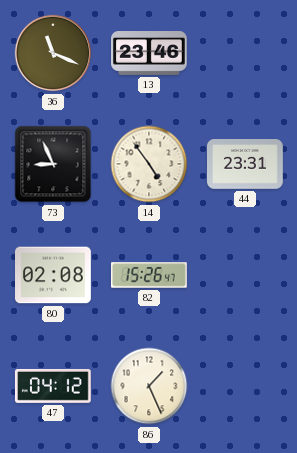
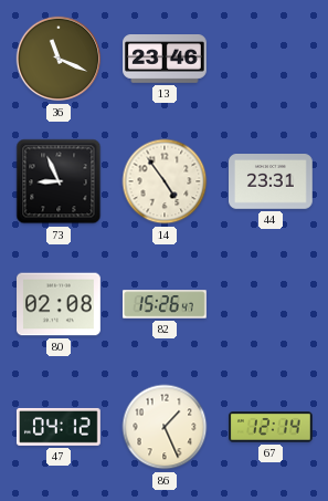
67: none -> 12:14
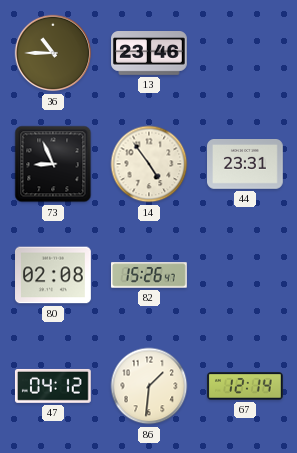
36: 11:19 -> 10:45
86: 1:26 -> 1:31
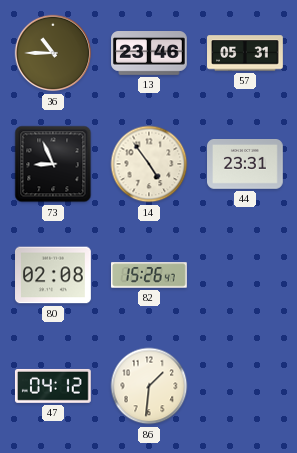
57: none -> 05:31
67: 12:14 -> none
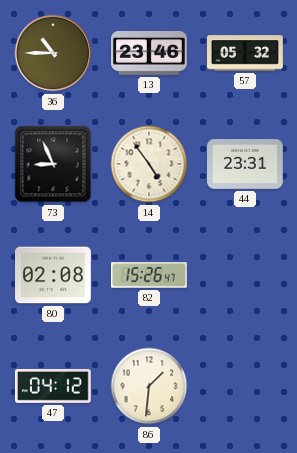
57: 05:31 -> 05:32
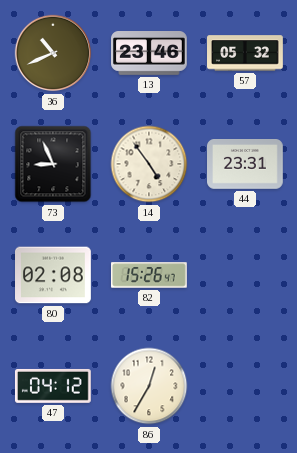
36: 10:45 -> 10:41
86: 1:31 -> 12:35
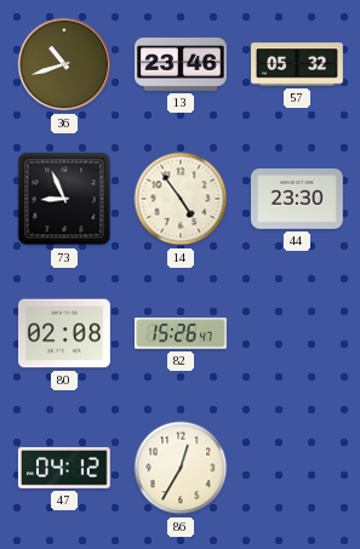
36: 10:41 -> 10:42
44: 23:31 -> 23:30
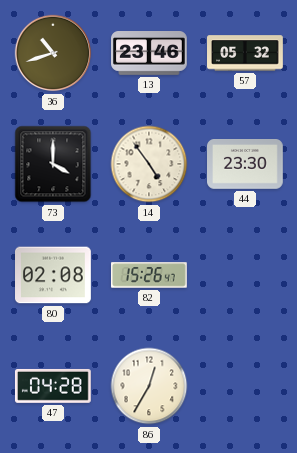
73: 8:56 -> 4:00
47: 04:12 -> 04:28
